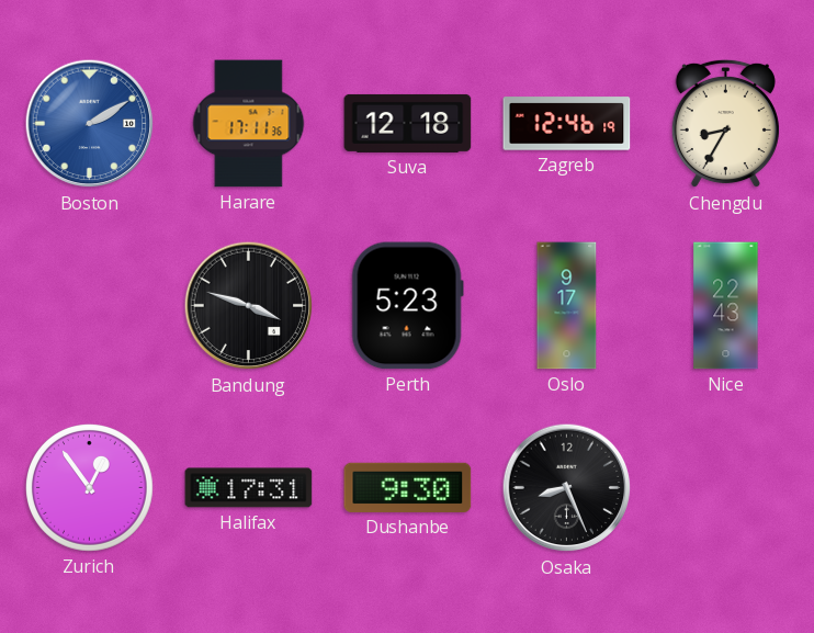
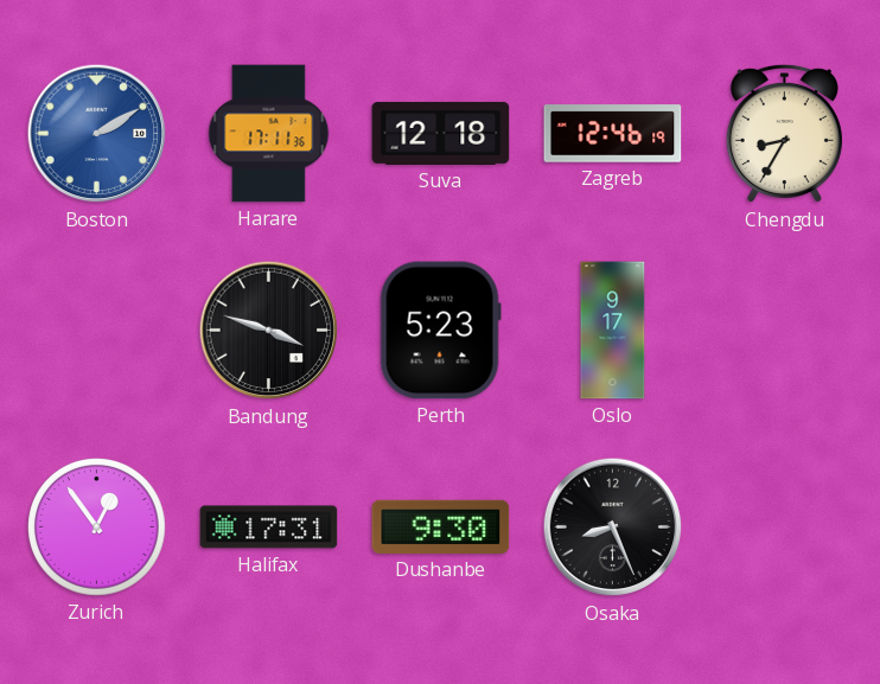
Nice: 22:43 -> none
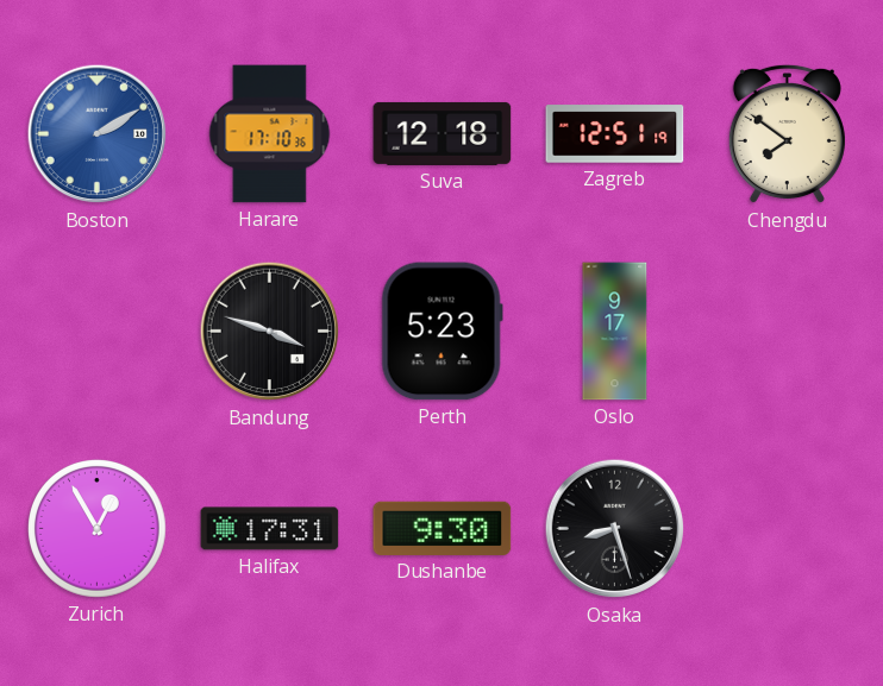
Harare: 17:11 -> 17:10
Zagreb: 12:46 -> 12:51
Chengdu: 8:35 -> 7:51
Zurich: 12:54 -> 12:55
Osaka: 8:26 -> 8:27
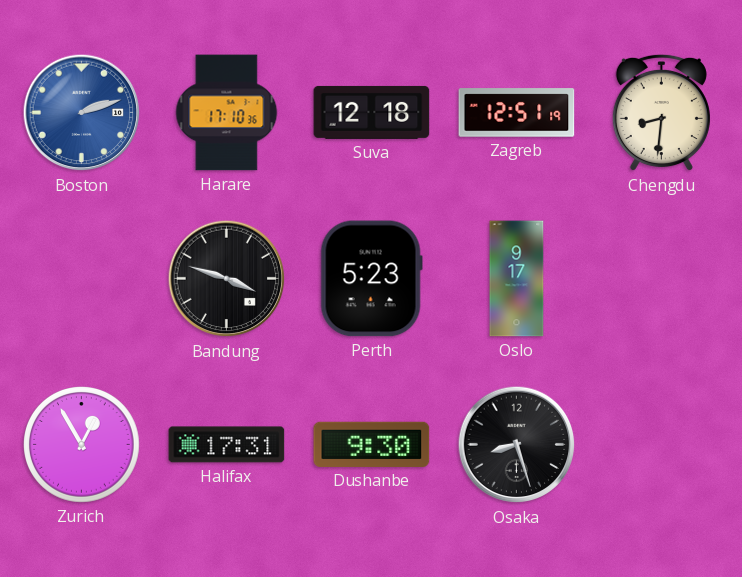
Boston: 2:10 -> 2:12
Chengdu: 7:51 -> 8:31
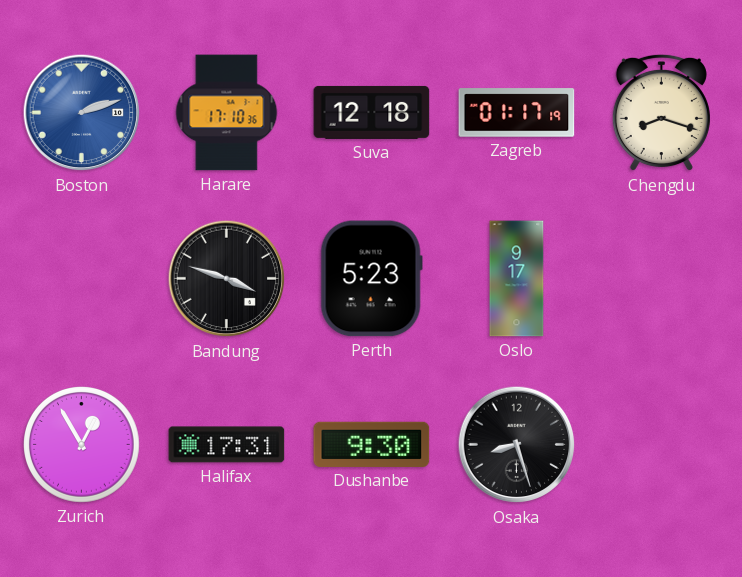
Zagreb: 12:51 -> 01:17
Chengdu: 8:31 -> 8:18
